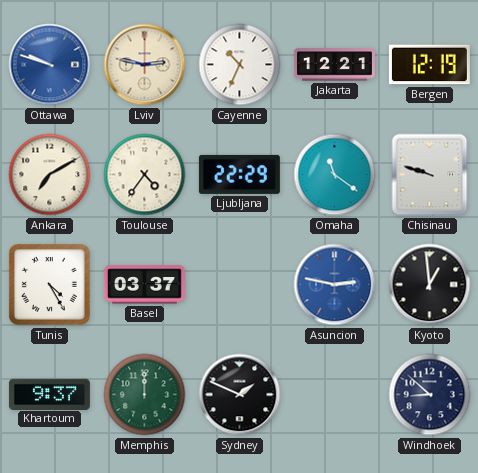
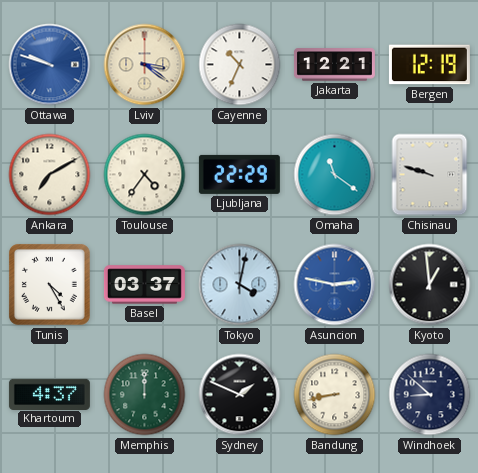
Lviv: 2:47 -> 3:21
Tokyo: none -> 4:02
Khartoum: 9:37 -> 4:37
Bandung: none -> 8:43
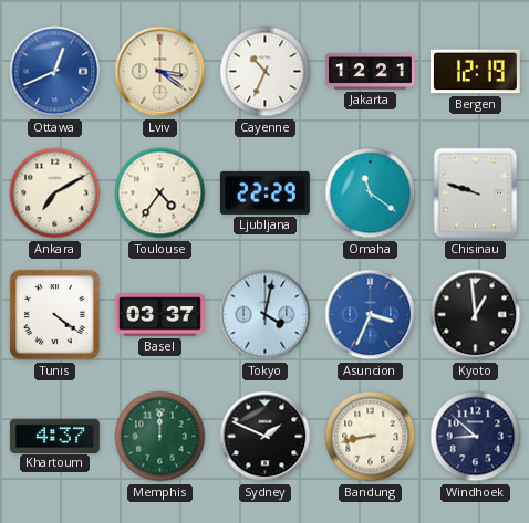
Ottawa: 9:48 -> 12:41
Tunis: 4:25 -> 4:21
Asuncion: 2:47 -> 3:34
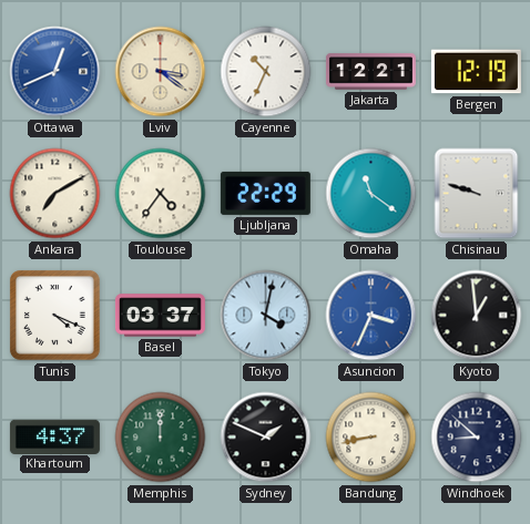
Tunis: 4:21 -> 4:19
